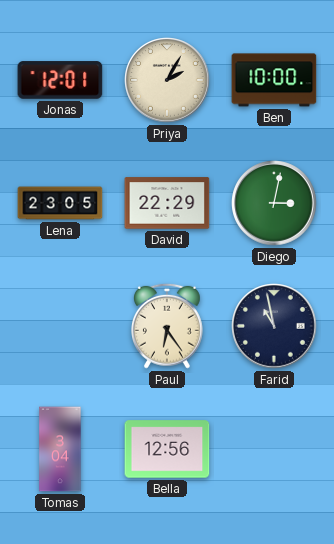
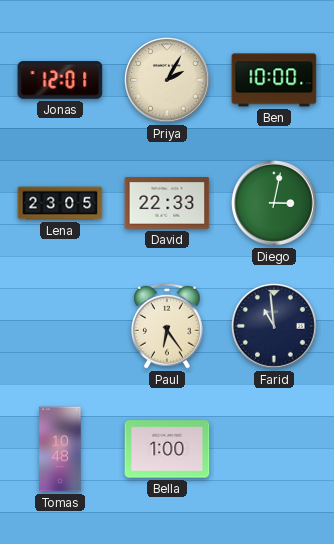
David: 22:29 -> 22:33
Farid: 10:58 -> 10:59
Tomas: 3:04 -> 10:48
Bella: 12:56 -> 1:00
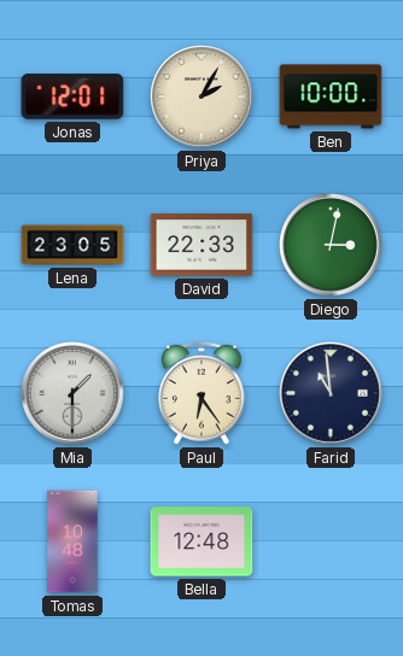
Mia: none -> 1:30
Bella: 1:00 -> 12:48
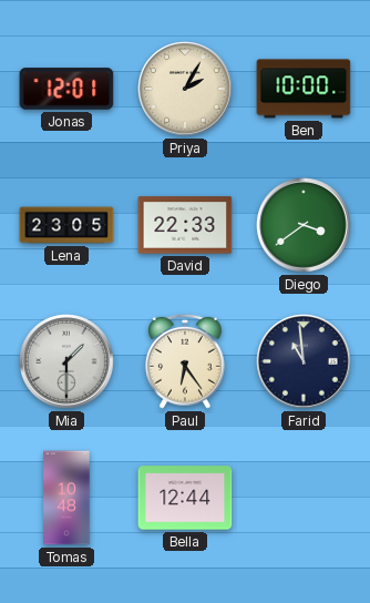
Diego: 3:02 -> 3:39
Bella: 12:48 -> 12:44
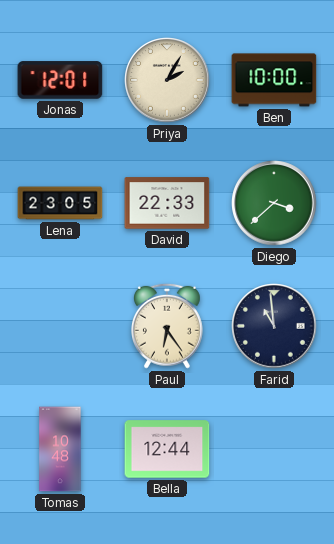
Diego: 3:39 -> 3:38
Mia: 1:30 -> none
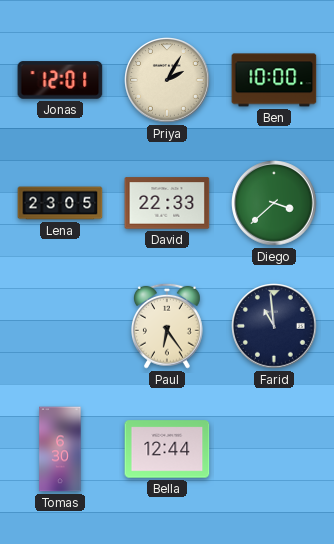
Tomas: 10:48 -> 6:30
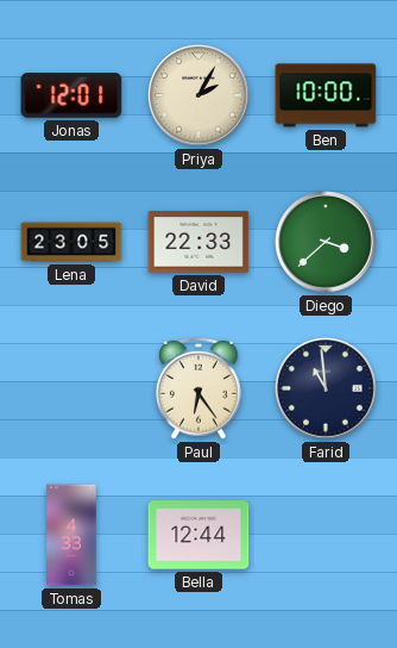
Tomas: 6:30 -> 4:33
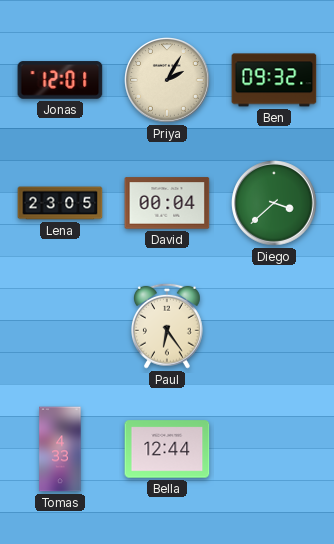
Ben: 10:00 -> 09:32
David: 22:33 -> 00:04
Farid: 10:59 -> none
